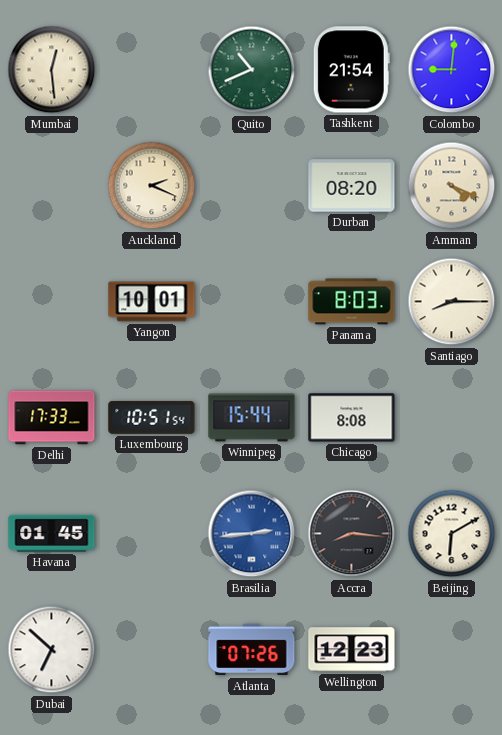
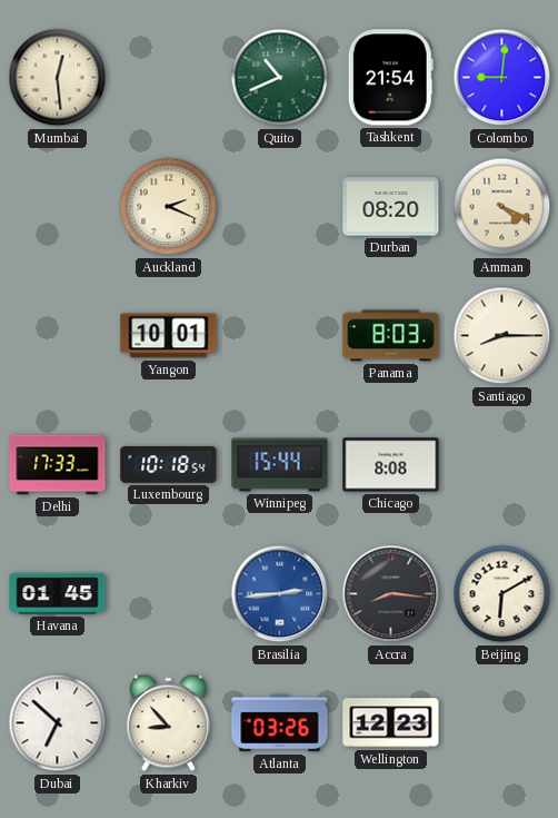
Luxembourg: 10:51 -> 10:18
Kharkiv: none -> 8:53
Atlanta: 07:26 -> 03:26
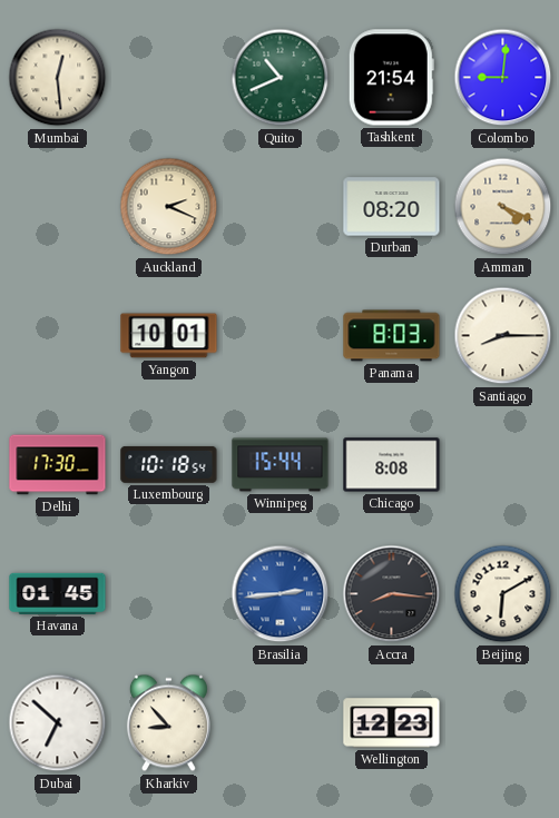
Delhi: 17:33 -> 17:30
Atlanta: 03:26 -> none
